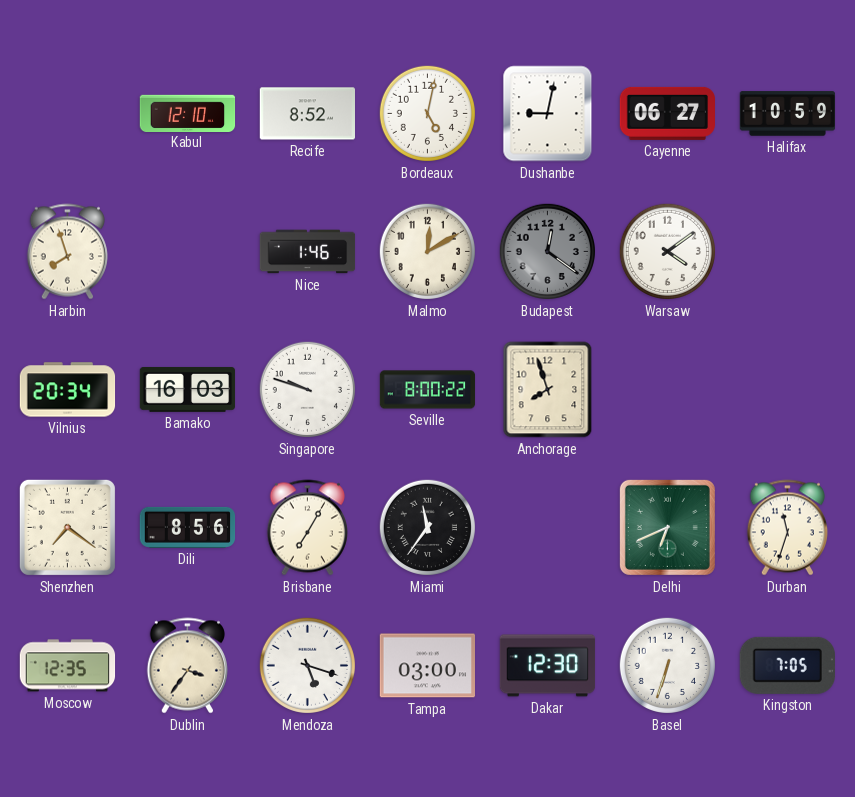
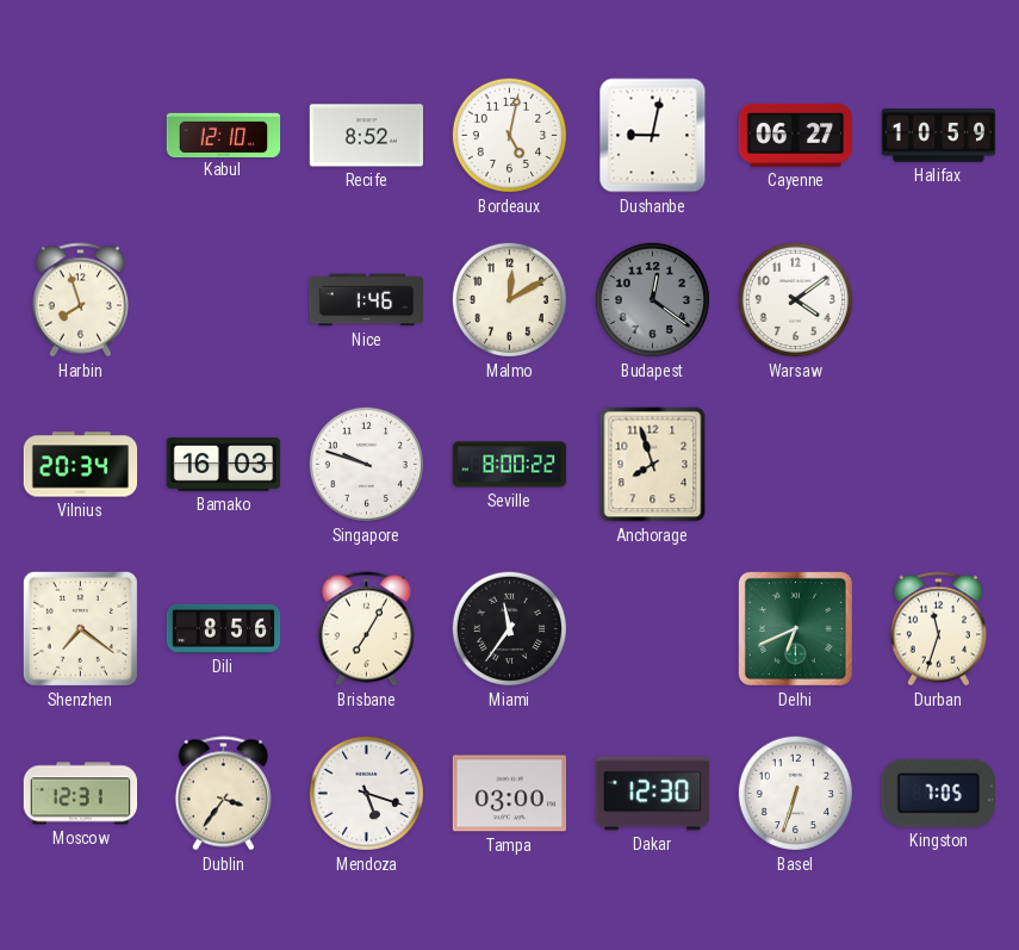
Moscow: 12:35 -> 12:31
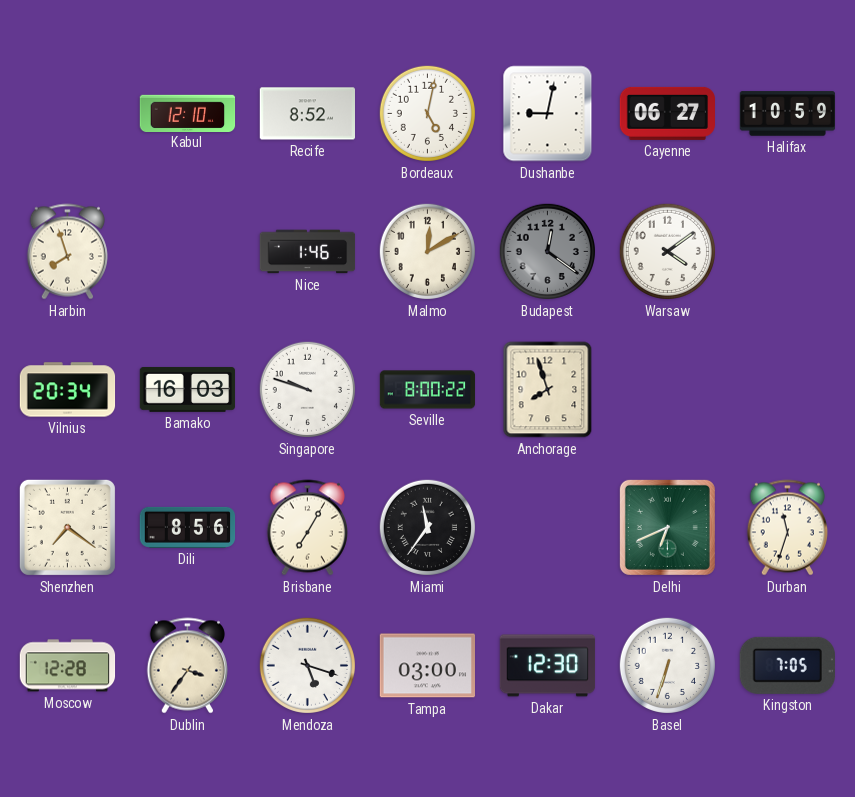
Moscow: 12:31 -> 12:28
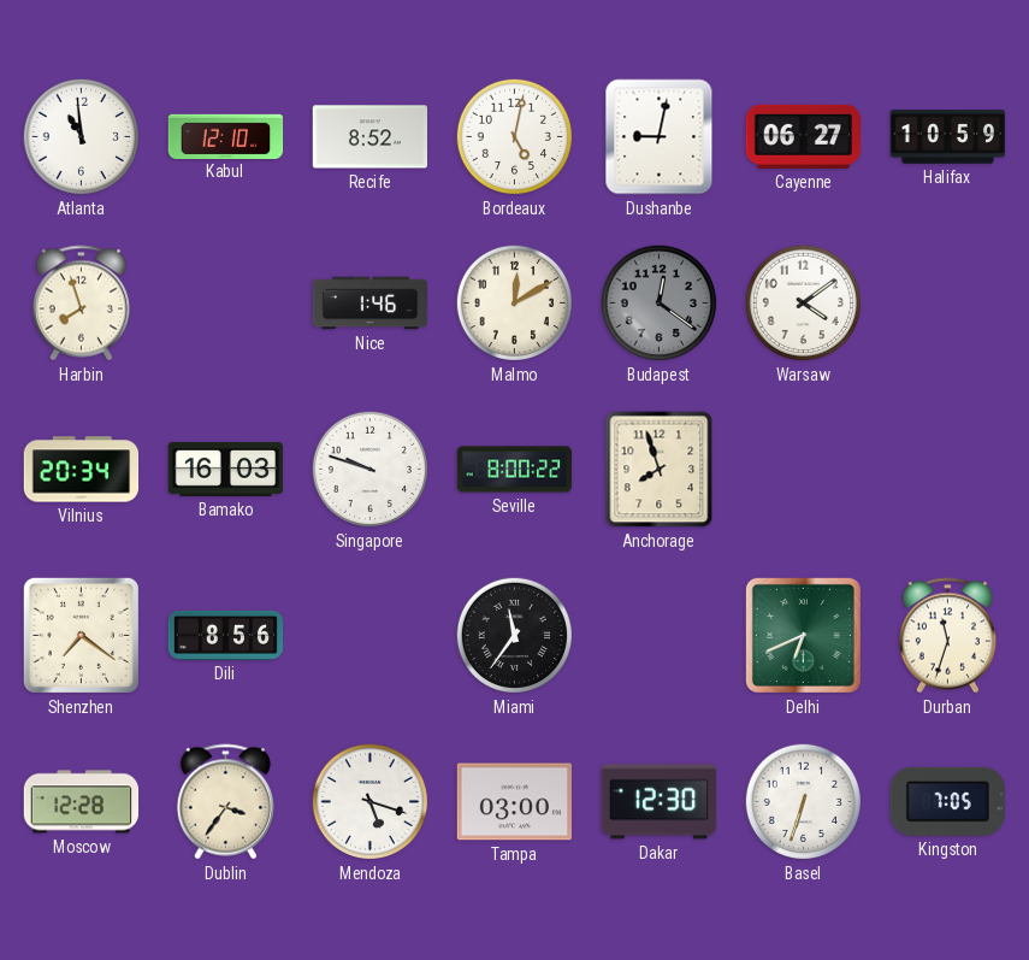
Atlanta: none -> 10:59
Brisbane: 7:05 -> none
